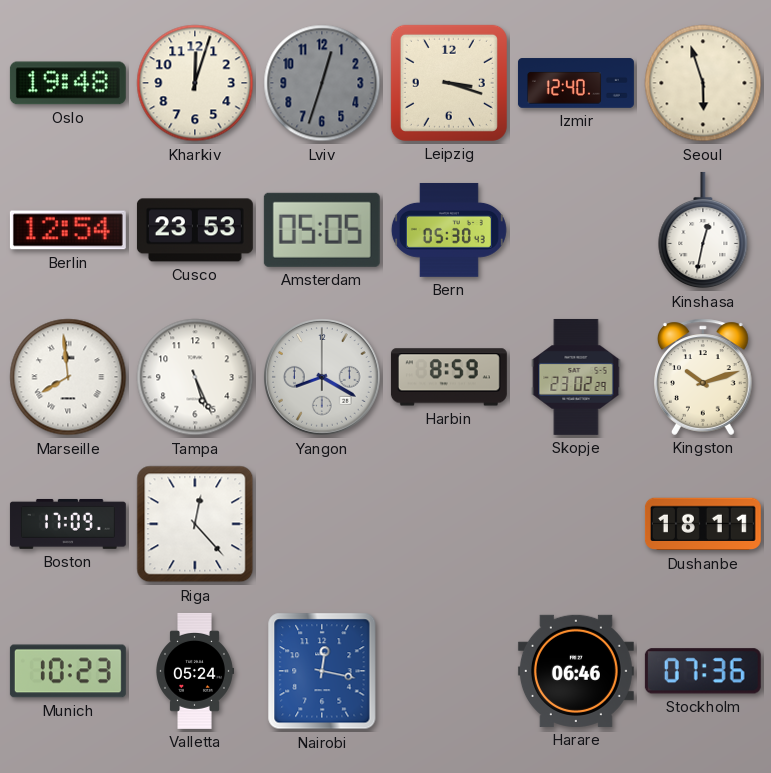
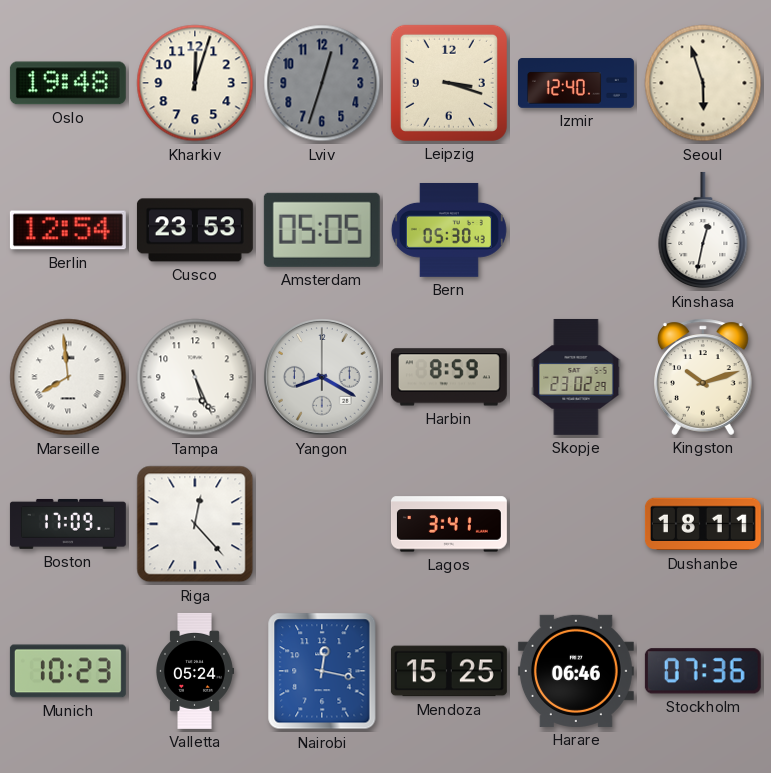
Lagos: none -> 3:41
Mendoza: none -> 15:25
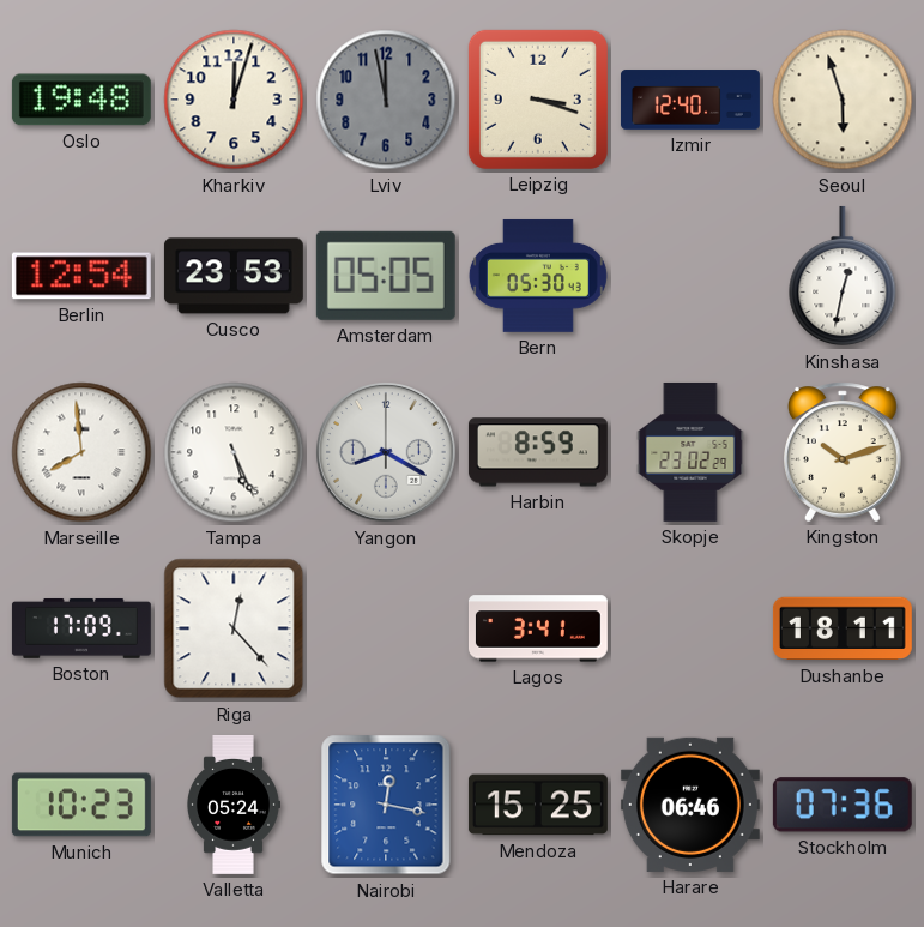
Lviv: 12:33 -> 11:58
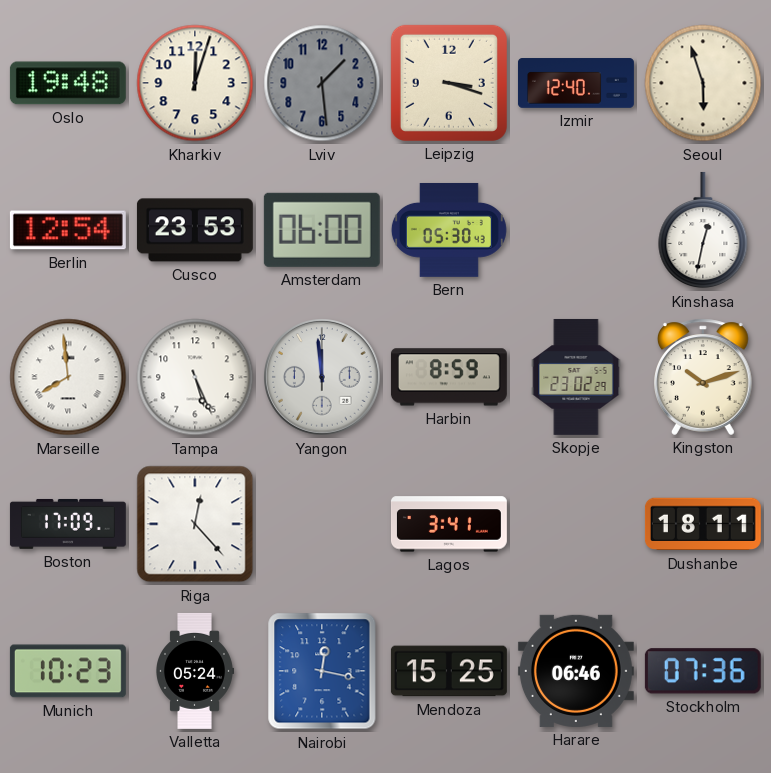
Lviv: 11:58 -> 1:29
Amsterdam: 05:05 -> 06:00
Yangon: 8:20 -> 11:59
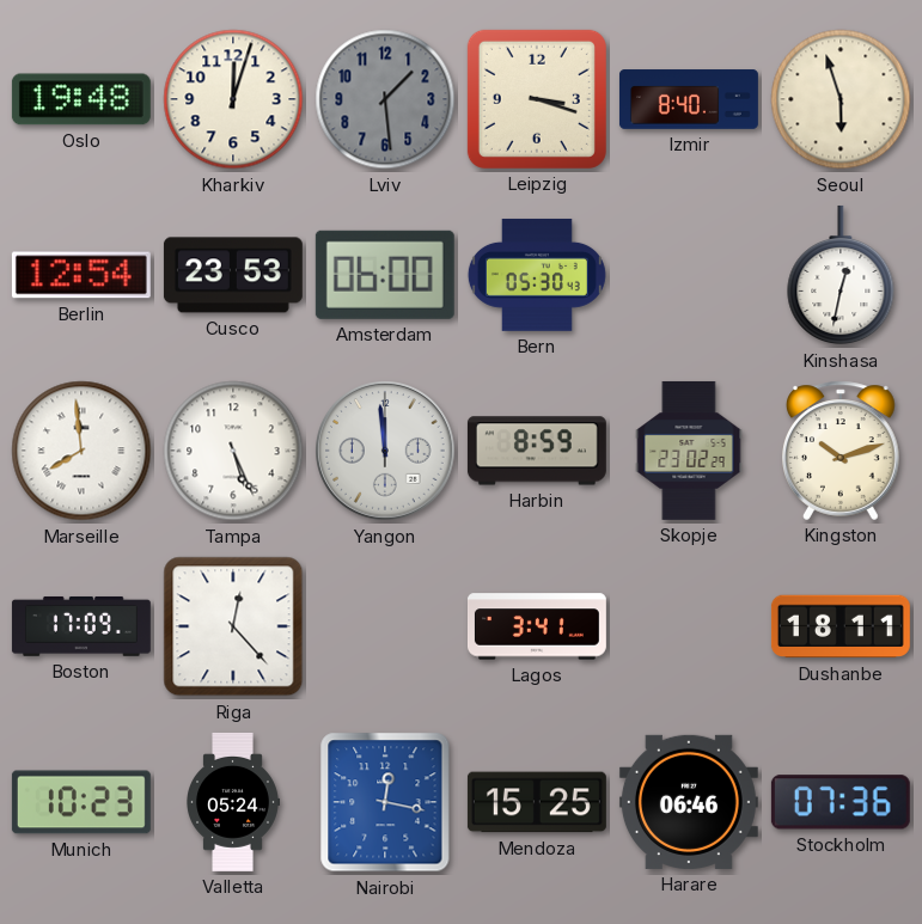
Izmir: 12:40 -> 8:40
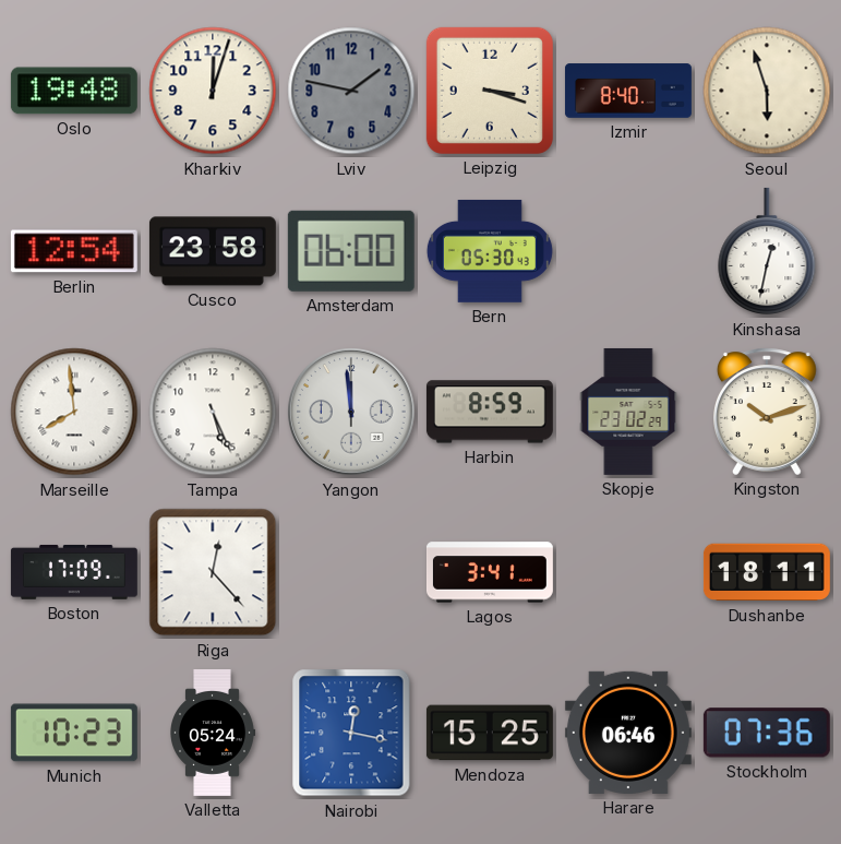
Lviv: 1:29 -> 1:47
Cusco: 23:53 -> 23:58
